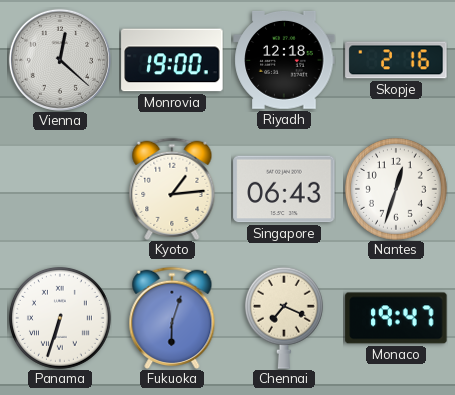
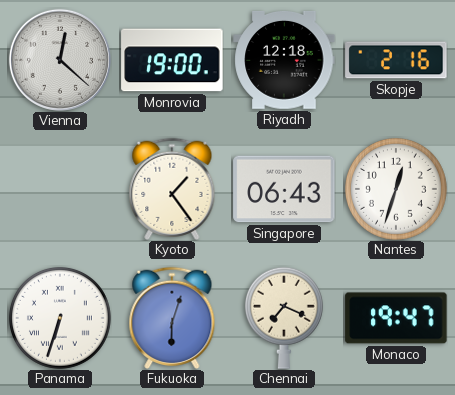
Kyoto: 1:14 -> 1:24
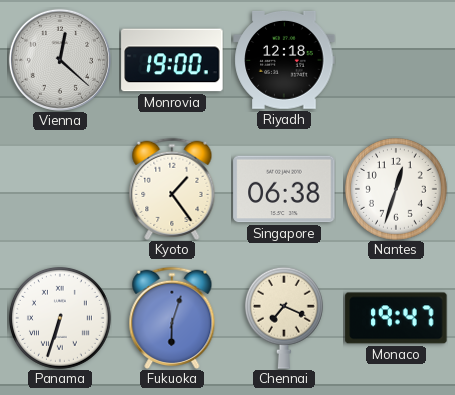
Skopje: 2:16 -> none
Singapore: 06:43 -> 06:38
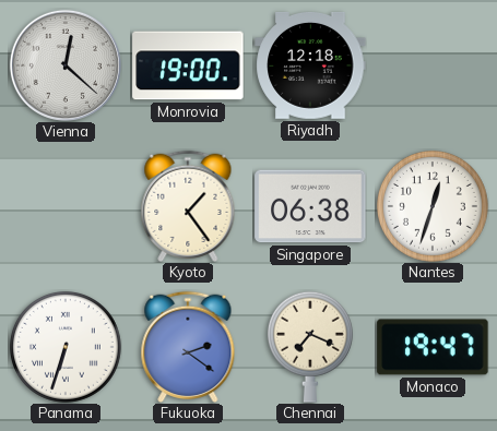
Fukuoka: 6:03 -> 2:21
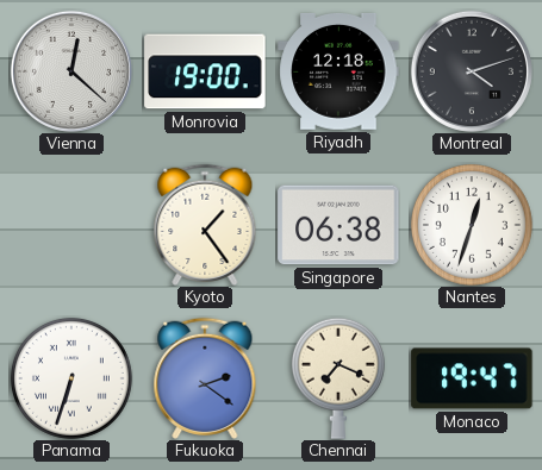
Montreal: none -> 4:12
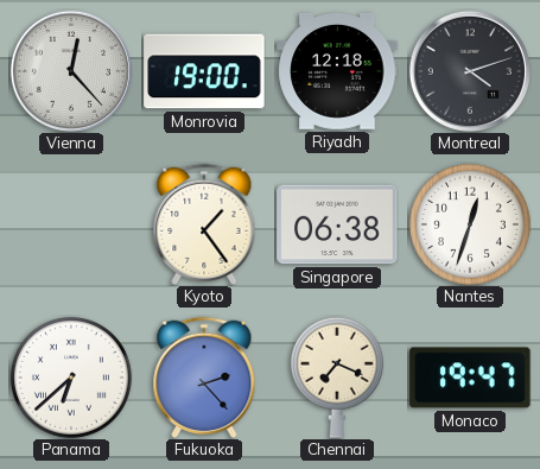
Vienna: 12:22 -> 12:23
Panama: 6:33 -> 6:38
Fukuoka: 2:21 -> 2:23
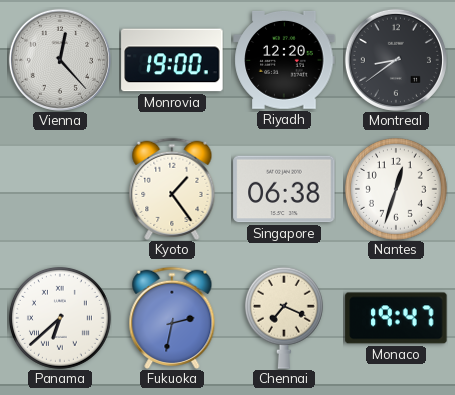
Riyadh: 12:18 -> 12:20
Montreal: 4:12 -> 8:39
Fukuoka: 2:23 -> 2:32
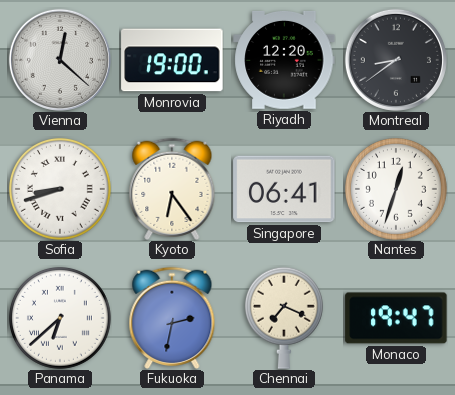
Vienna: 12:23 -> 12:22
Sofia: none -> 8:42
Kyoto: 1:24 -> 6:24
Singapore: 06:38 -> 06:41
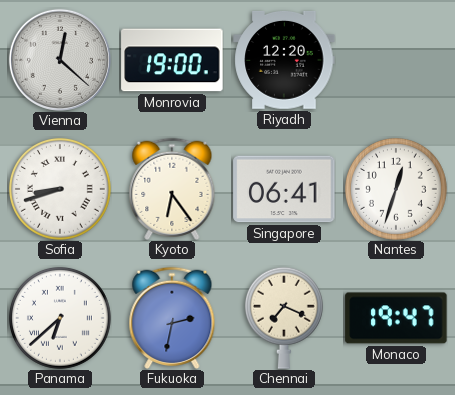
Montreal: 8:39 -> none
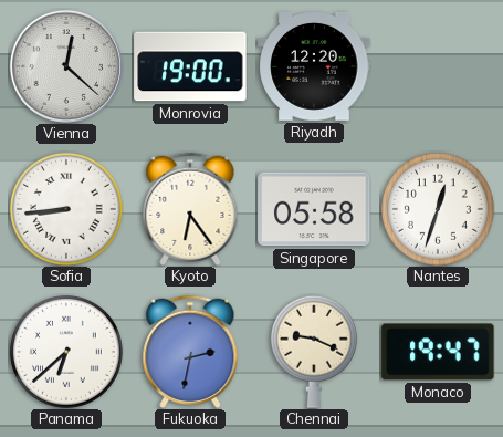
Sofia: 8:42 -> 8:44
Singapore: 06:41 -> 05:58
Chennai: 7:19 -> 9:19
